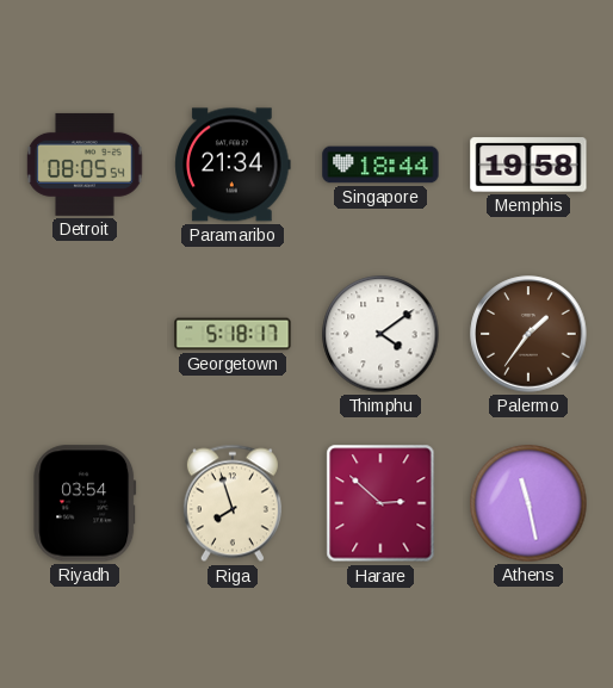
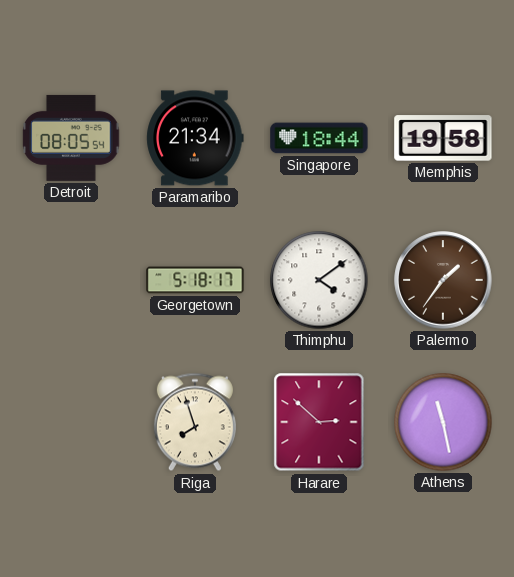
Riyadh: 03:54 -> none
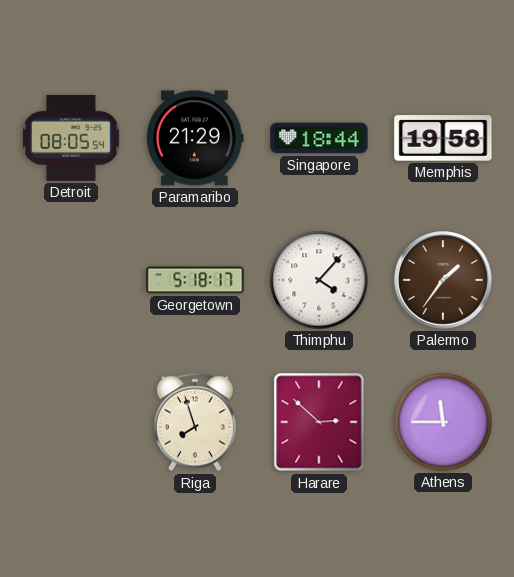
Paramaribo: 21:34 -> 21:29
Thimphu: 4:09 -> 4:07
Athens: 11:28 -> 11:45
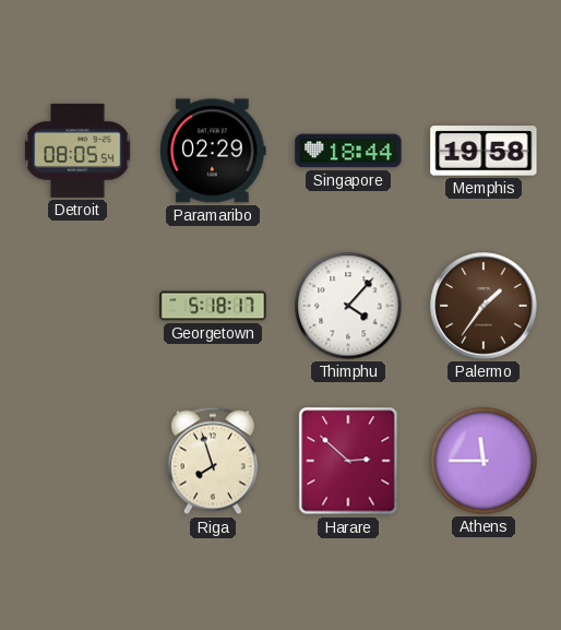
Paramaribo: 21:29 -> 02:29
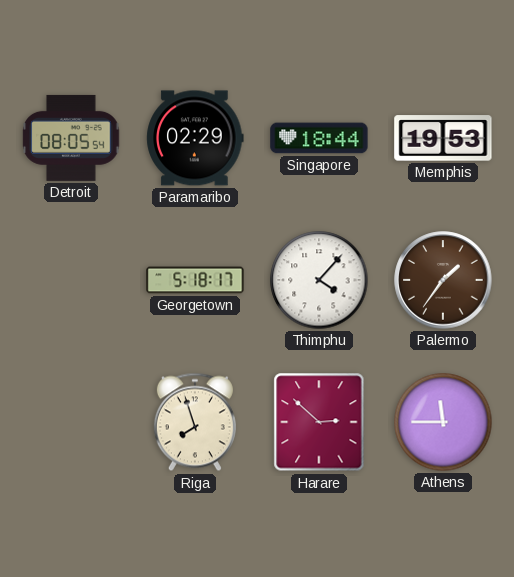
Memphis: 19:58 -> 19:53
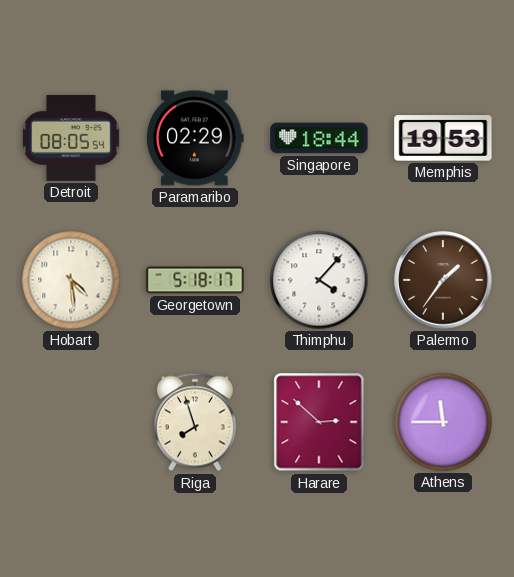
Hobart: none -> 4:29
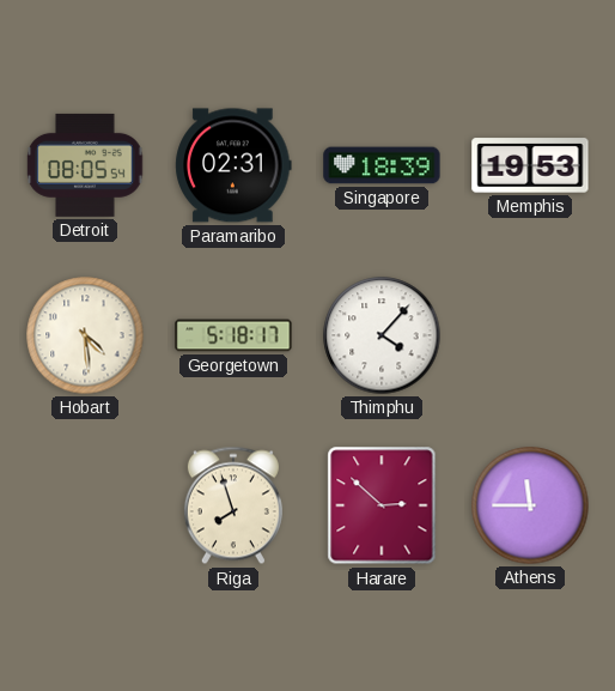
Paramaribo: 02:29 -> 02:31
Singapore: 18:44 -> 18:39
Palermo: 1:36 -> none
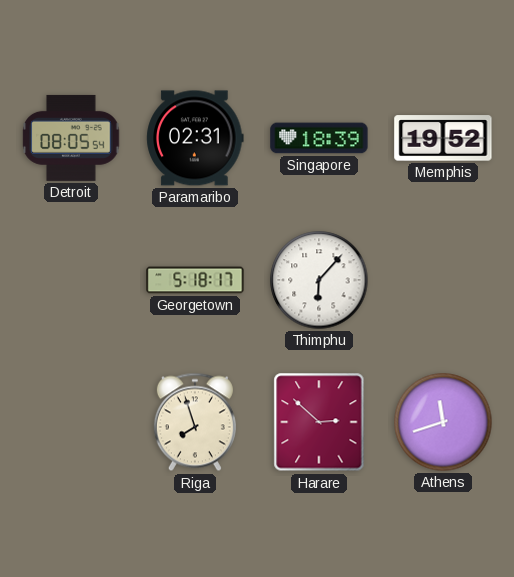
Memphis: 19:53 -> 19:52
Hobart: 4:29 -> none
Thimphu: 4:07 -> 6:07
Athens: 11:45 -> 11:42
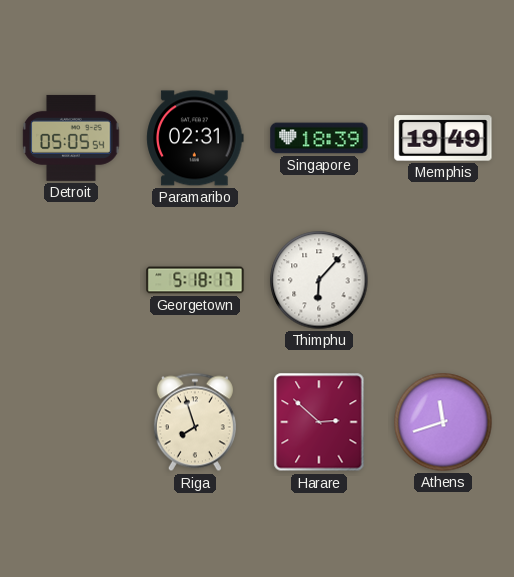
Detroit: 08:05 -> 05:05
Memphis: 19:52 -> 19:49
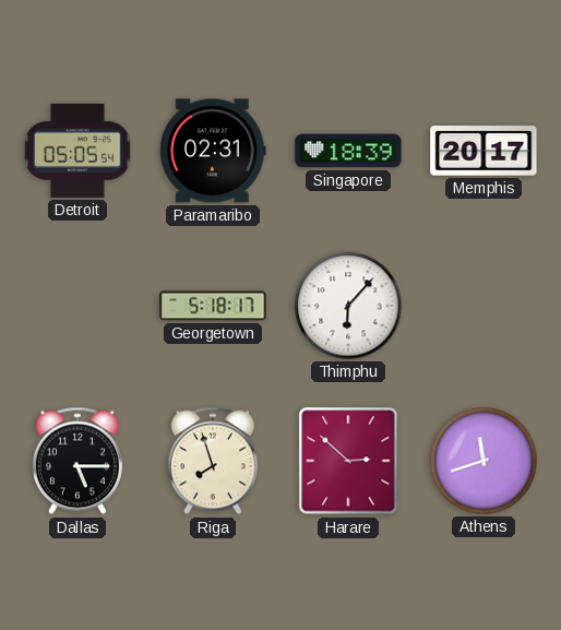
Memphis: 19:49 -> 20:17
Dallas: none -> 5:15
